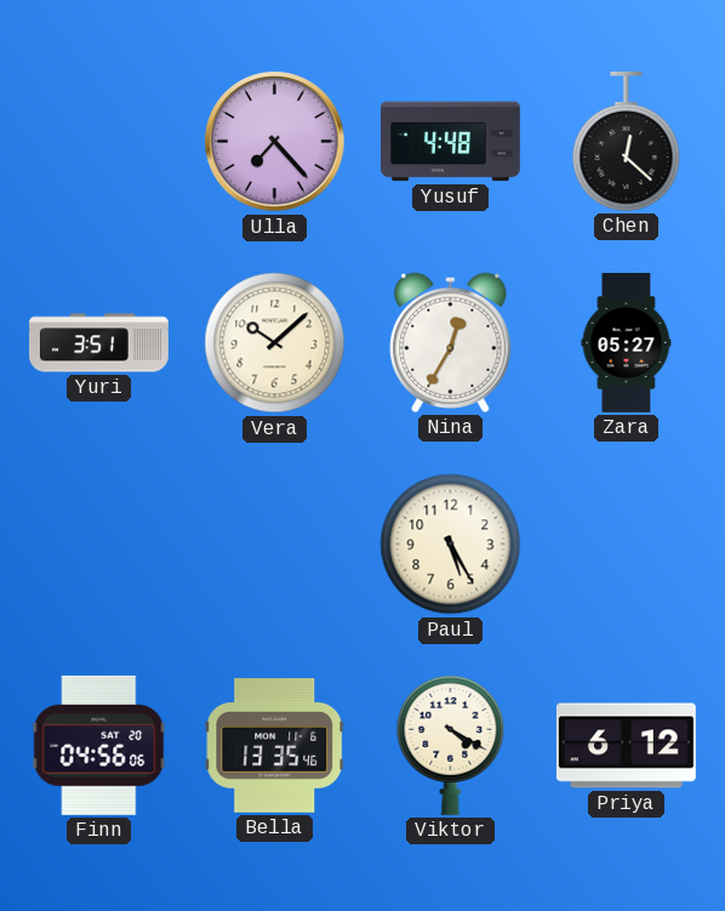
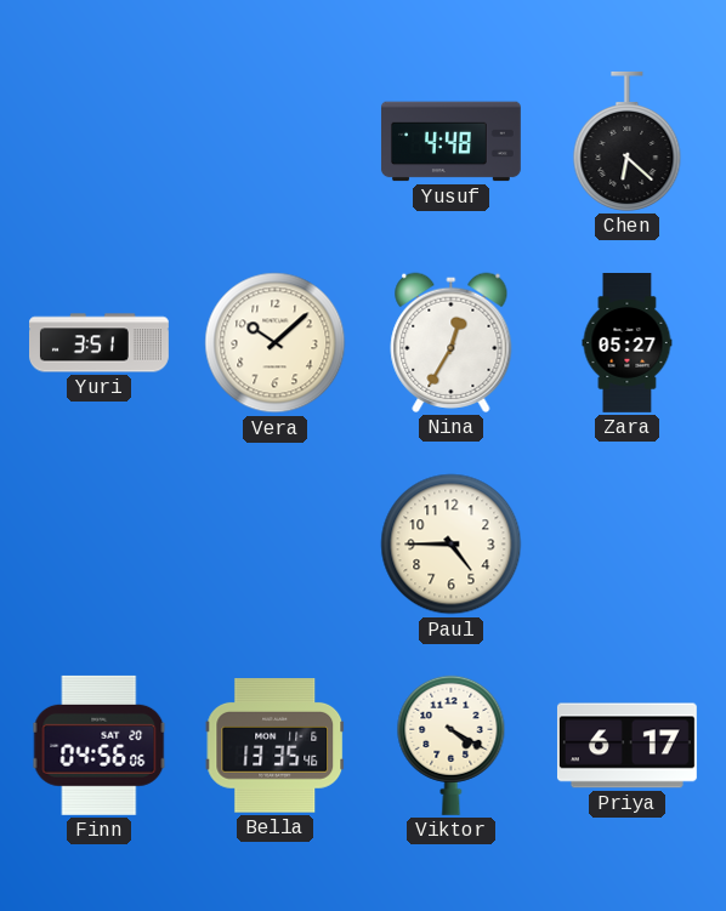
Ulla: 7:23 -> none
Chen: 12:22 -> 6:22
Paul: 5:25 -> 4:45
Priya: 6:12 -> 6:17
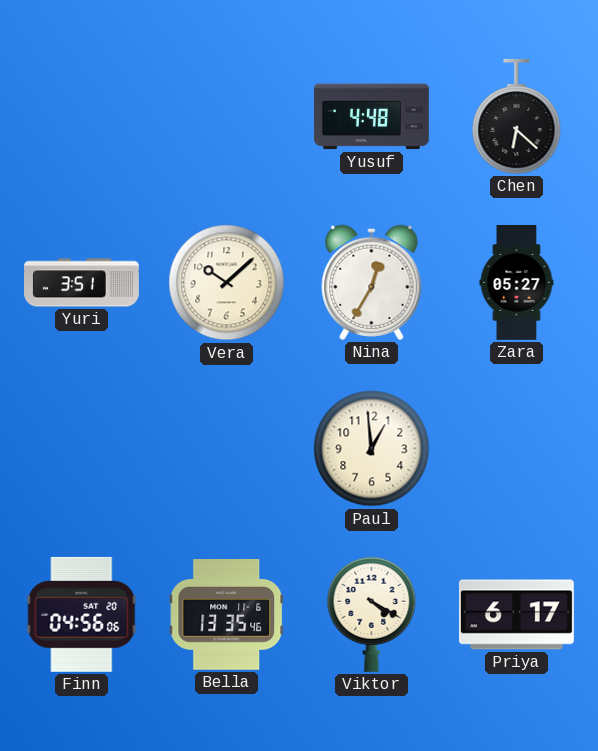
Paul: 4:45 -> 12:59
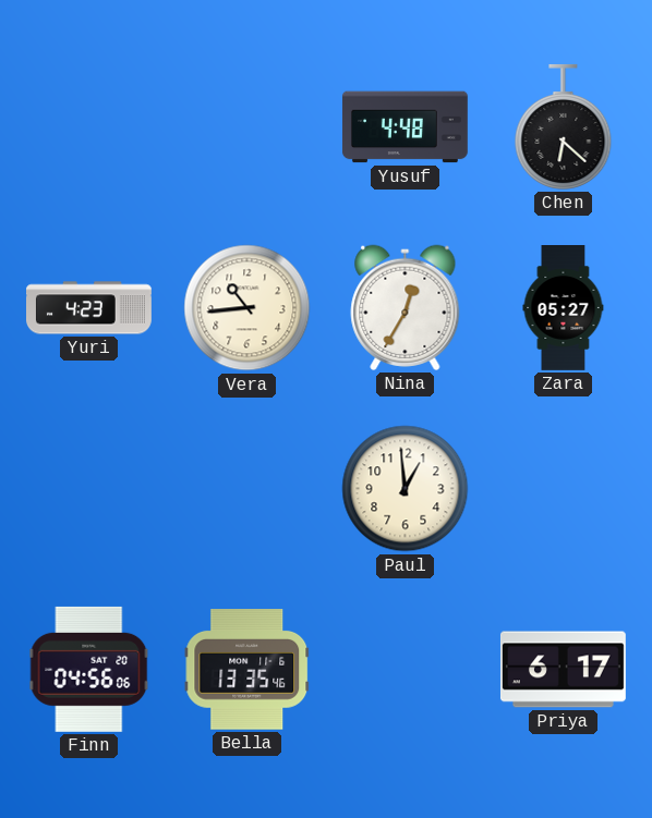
Yuri: 3:51 -> 4:23
Vera: 10:08 -> 10:44
Viktor: 4:20 -> none
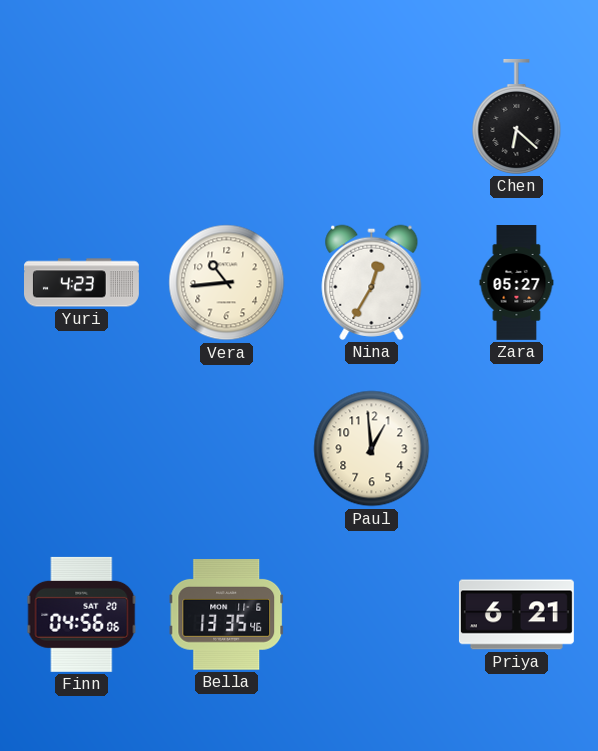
Yusuf: 4:48 -> none
Priya: 6:17 -> 6:21
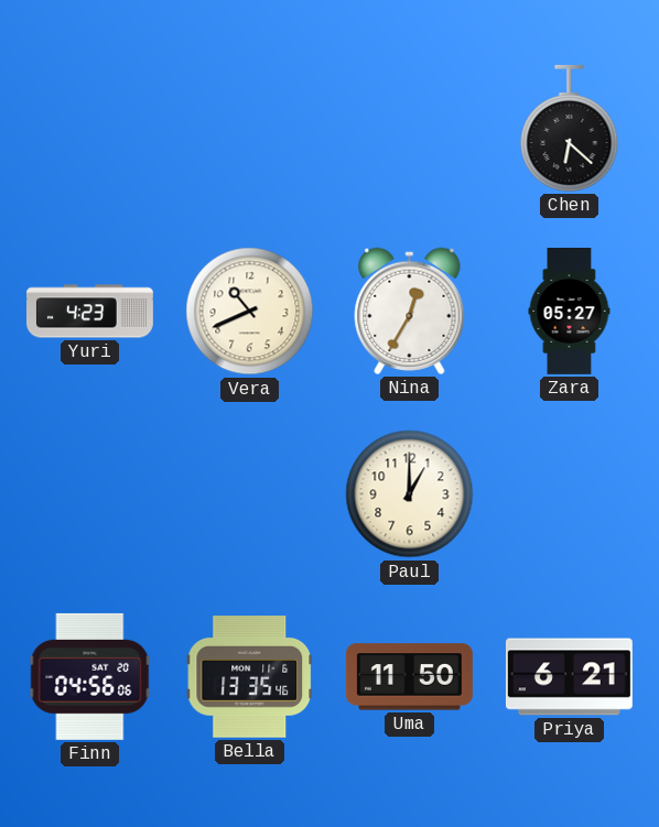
Vera: 10:44 -> 10:41
Paul: 12:59 -> 1:00
Uma: none -> 11:50
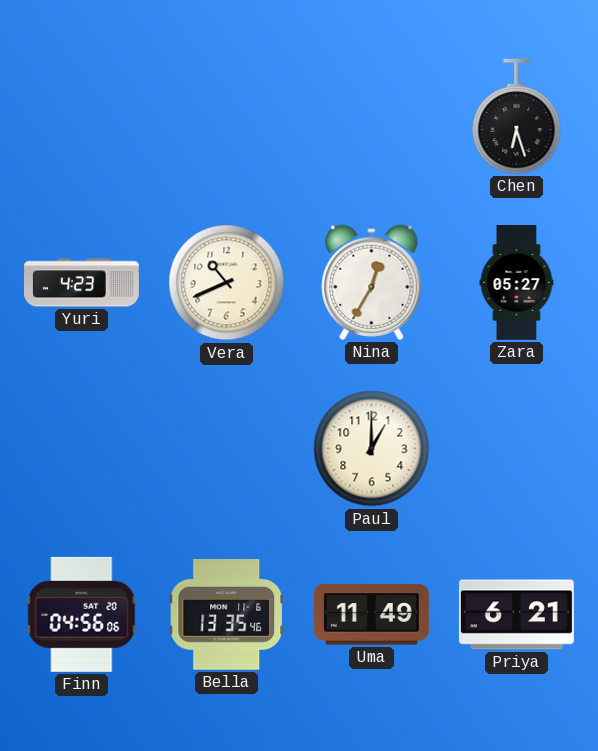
Chen: 6:22 -> 6:27
Uma: 11:50 -> 11:49
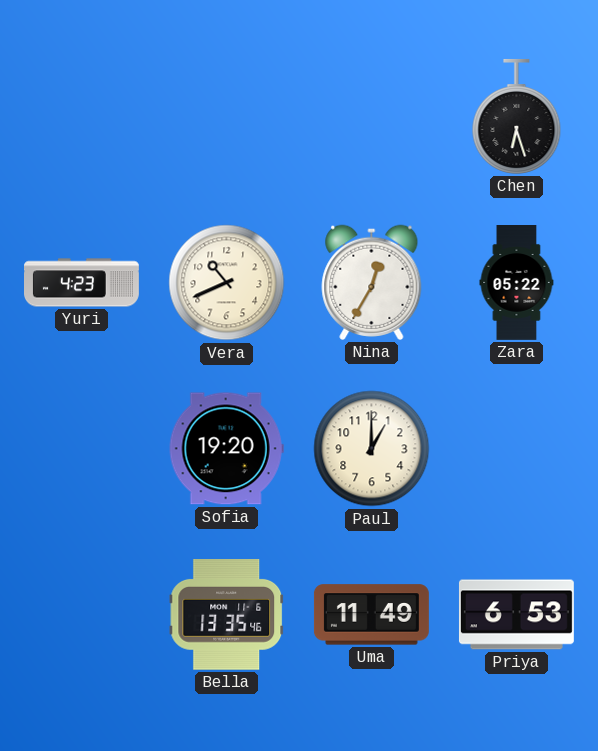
Zara: 05:27 -> 05:22
Sofia: none -> 19:20
Finn: 04:56 -> none
Priya: 6:21 -> 6:53
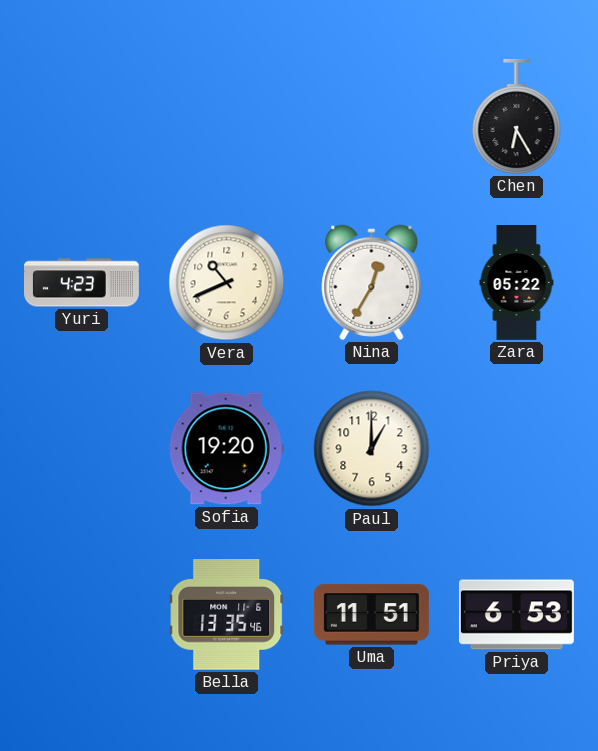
Chen: 6:27 -> 6:25
Uma: 11:49 -> 11:51
